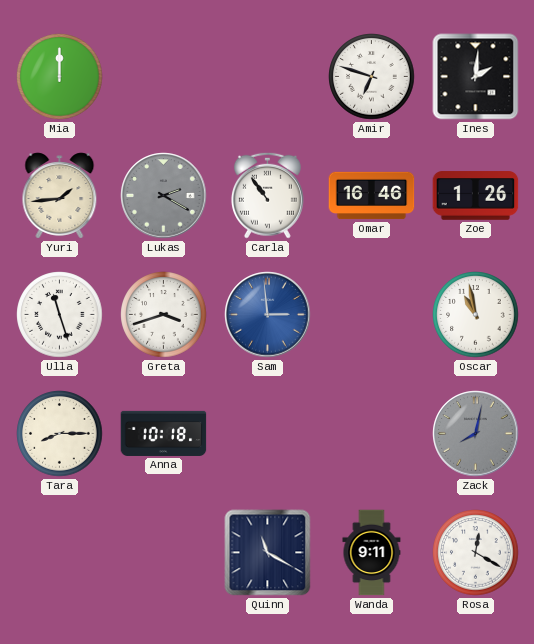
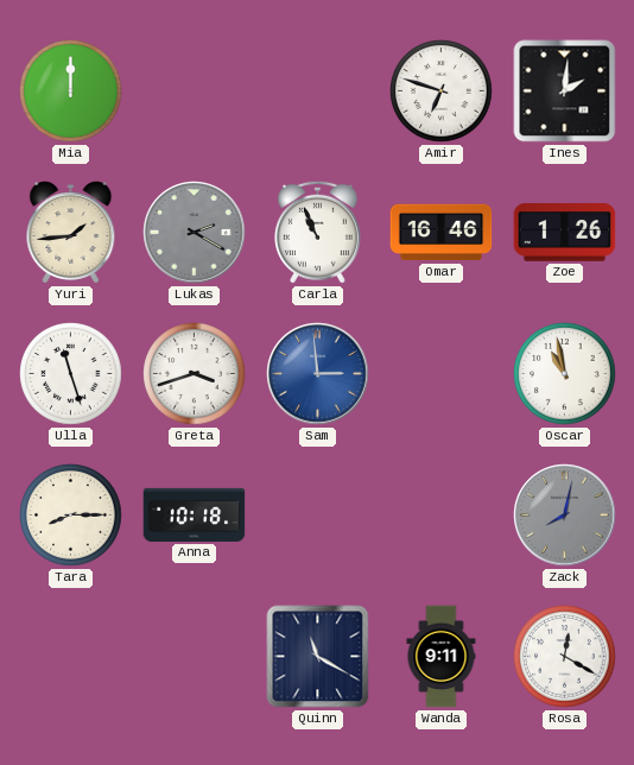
Carla: 10:54 -> 10:56
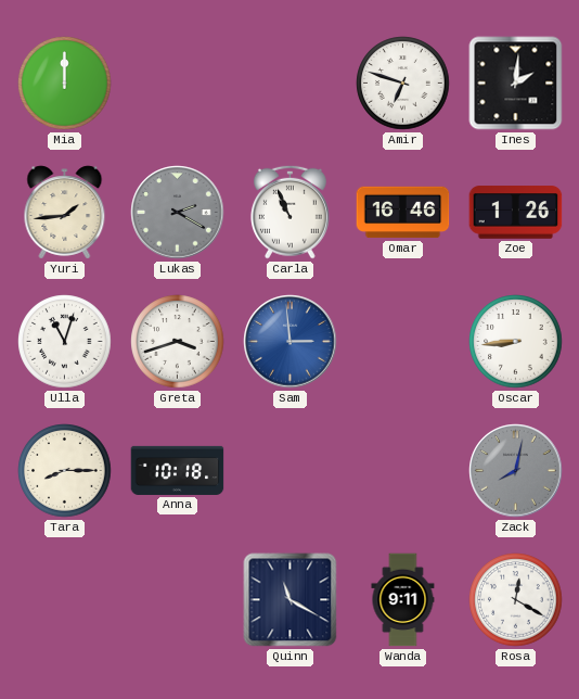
Ulla: 11:27 -> 11:03
Oscar: 10:58 -> 8:44
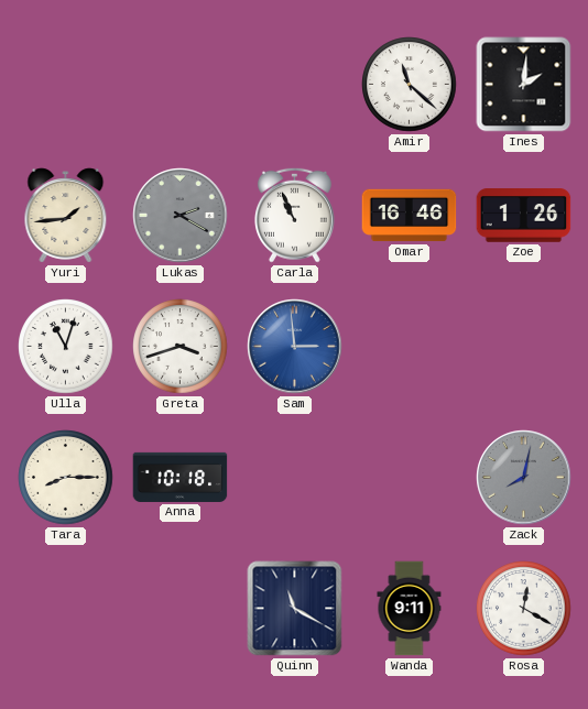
Mia: 12:00 -> none
Amir: 6:48 -> 11:22
Oscar: 8:44 -> none
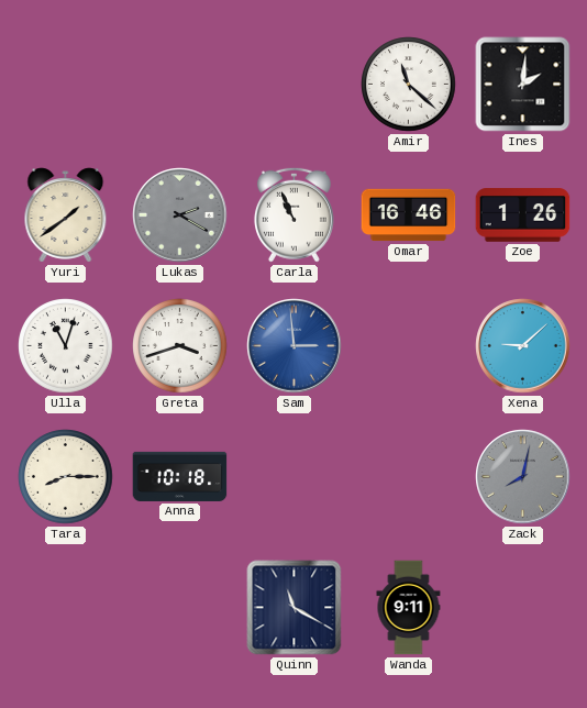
Yuri: 1:44 -> 1:39
Xena: none -> 9:08
Rosa: 12:20 -> none
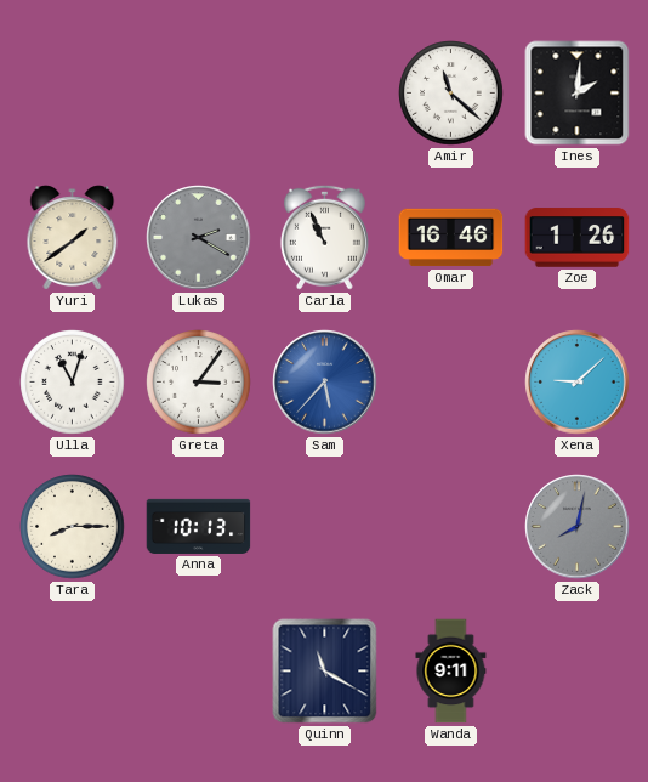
Greta: 3:42 -> 3:06
Sam: 2:59 -> 5:37
Anna: 10:18 -> 10:13
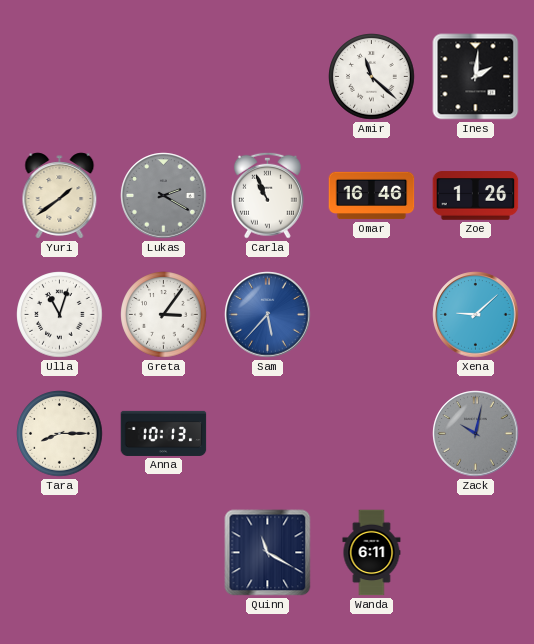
Zack: 8:02 -> 10:02
Wanda: 9:11 -> 6:11
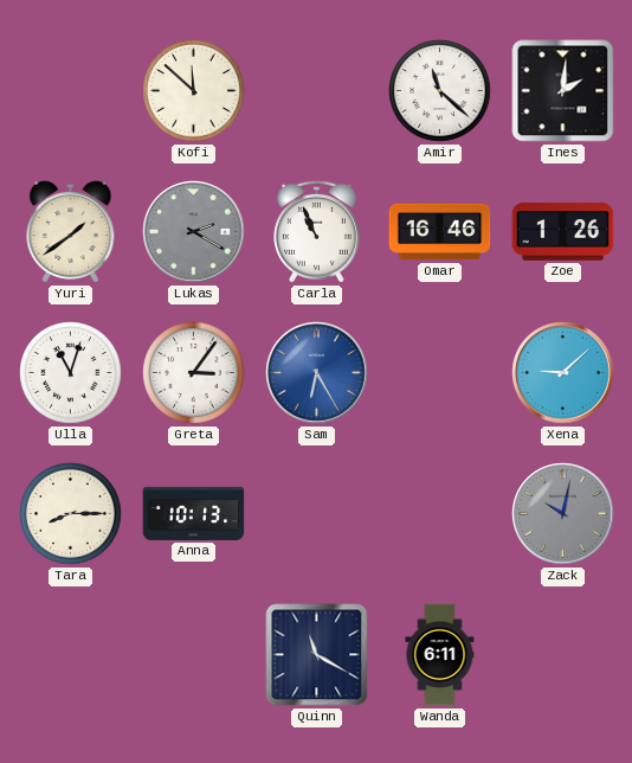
Kofi: none -> 11:52
Sam: 5:37 -> 6:25
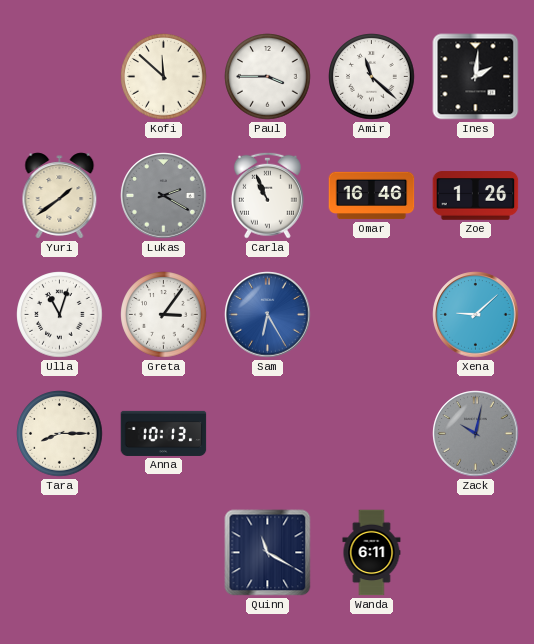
Paul: none -> 3:45
